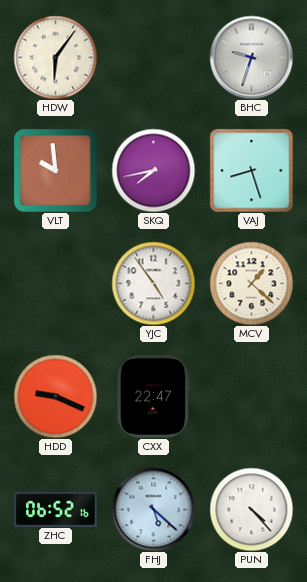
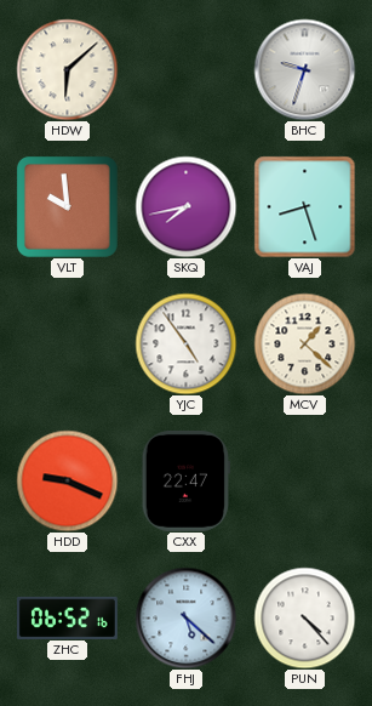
HDW: 6:06 -> 6:08
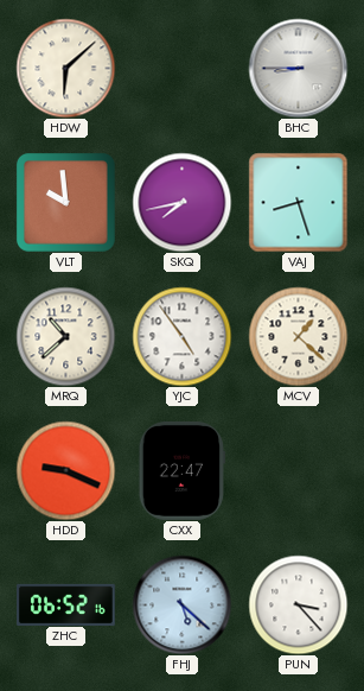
BHC: 9:33 -> 8:45
MRQ: none -> 10:38
PUN: 4:23 -> 3:23
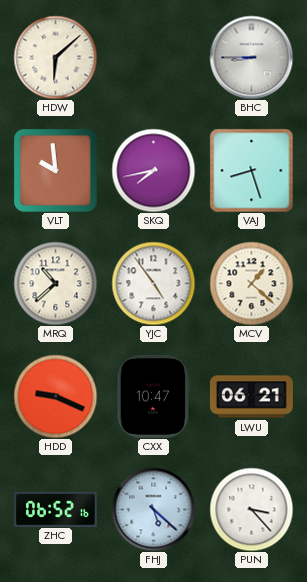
CXX: 22:47 -> 10:47
LWU: none -> 06:21
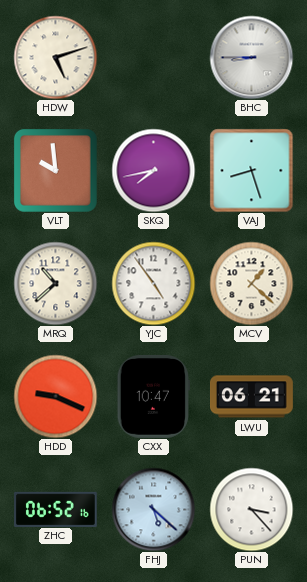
HDW: 6:08 -> 5:12
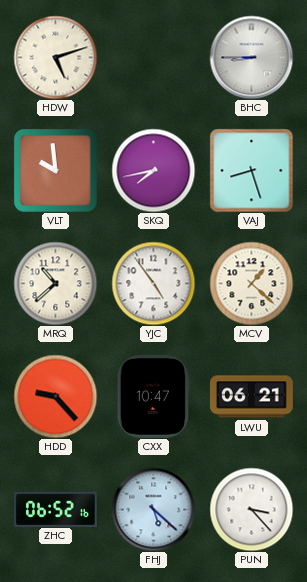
HDD: 9:19 -> 9:23
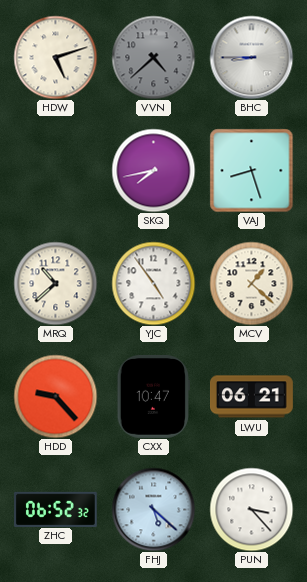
VVN: none -> 4:38
VLT: 9:59 -> none
ZHC: 06:52:16 -> 06:52:32
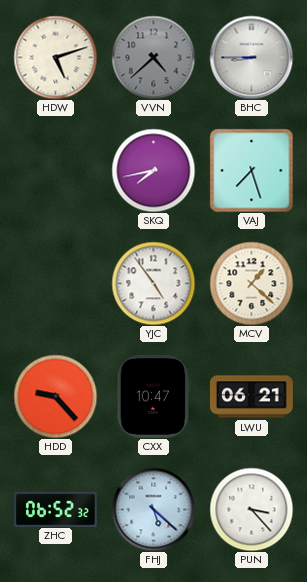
VAJ: 8:27 -> 7:27
MRQ: 10:38 -> none
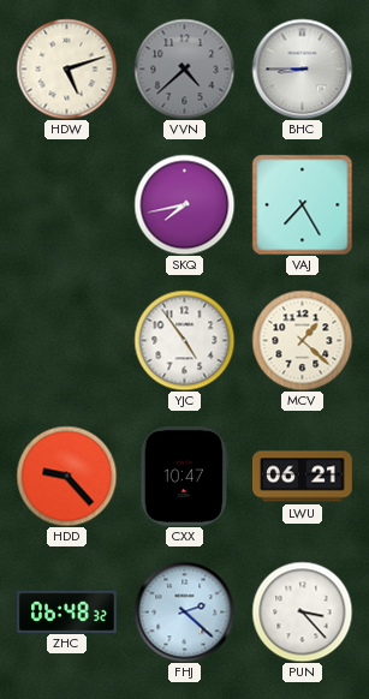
VAJ: 7:27 -> 7:25
ZHC: 06:52 -> 06:48
FHJ: 5:22 -> 2:22
